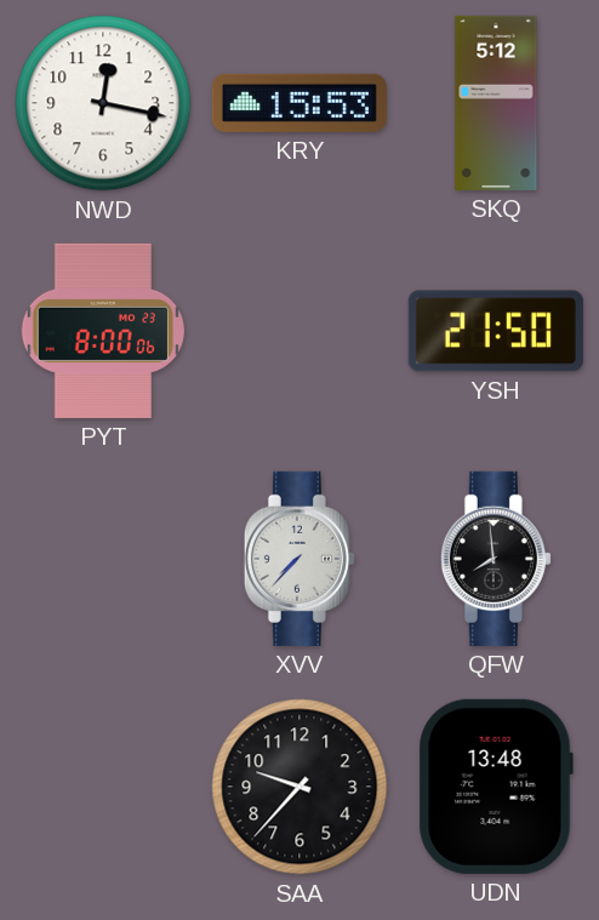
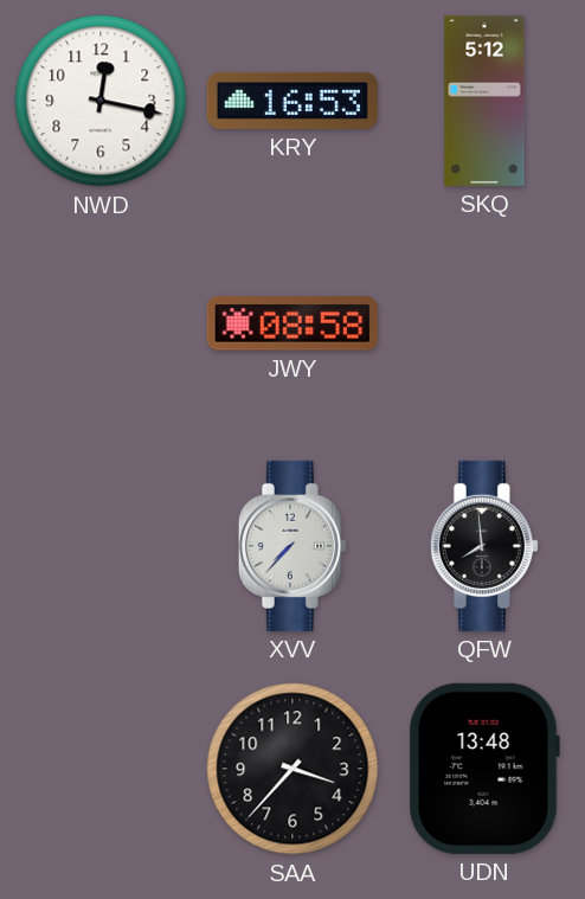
KRY: 15:53 -> 16:53
PYT: 8:00 -> none
JWY: none -> 08:58
YSH: 21:50 -> none
SAA: 9:37 -> 3:37
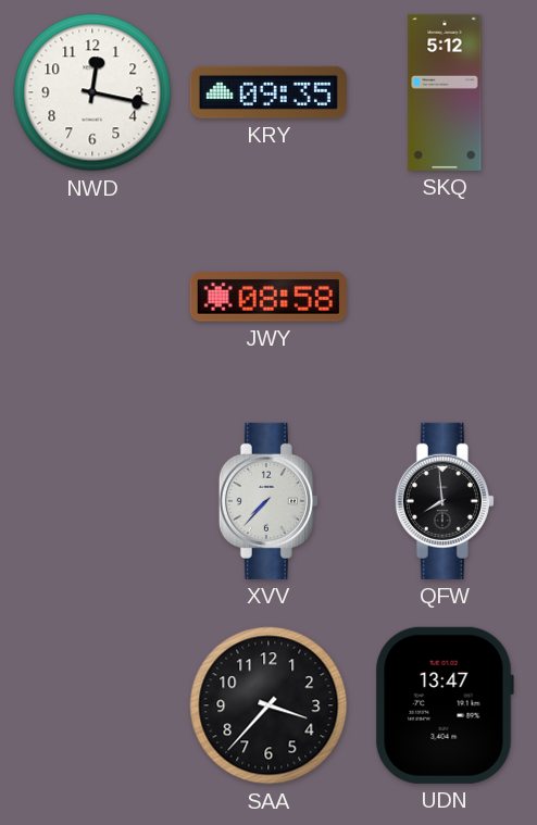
KRY: 16:53 -> 09:35
UDN: 13:48 -> 13:47
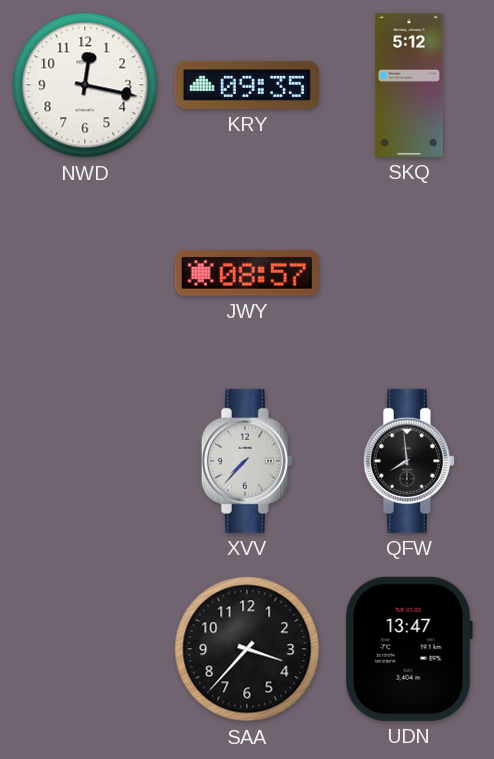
JWY: 08:58 -> 08:57
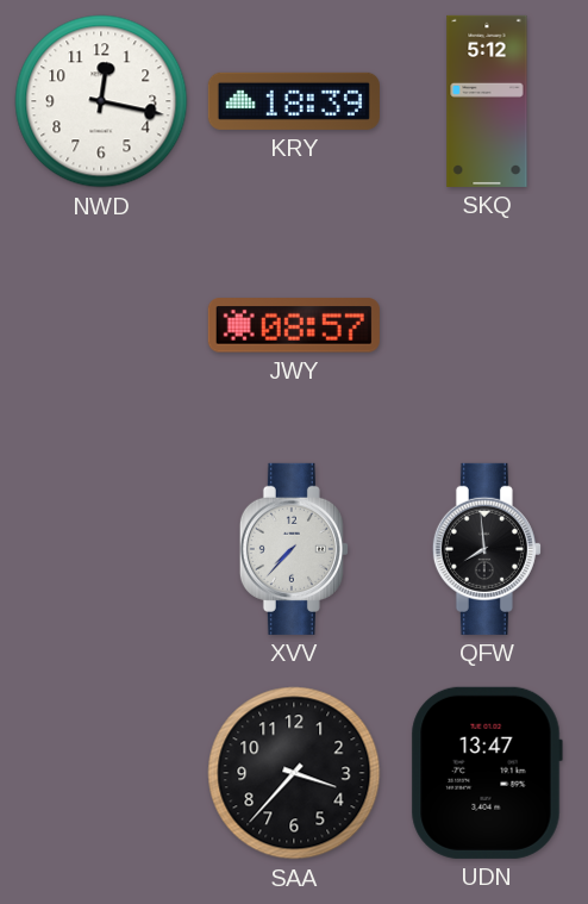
KRY: 09:35 -> 18:39
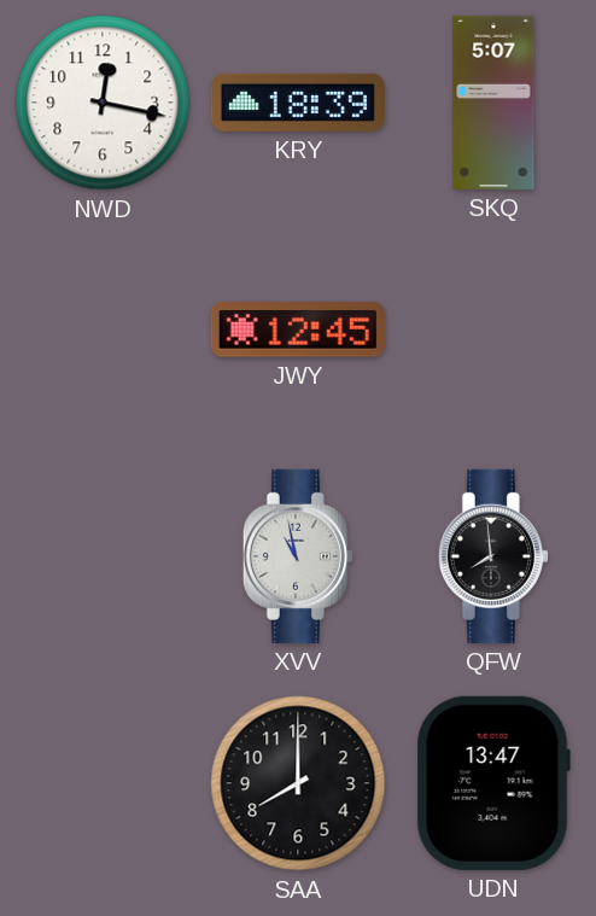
SKQ: 5:12 -> 5:07
JWY: 08:57 -> 12:45
XVV: 7:37 -> 10:58
SAA: 3:37 -> 8:00
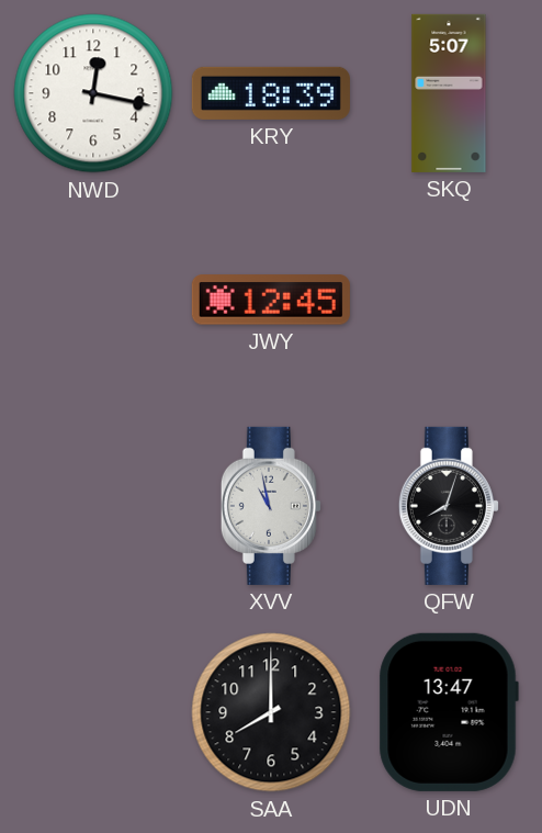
QFW: 7:59 -> 8:03
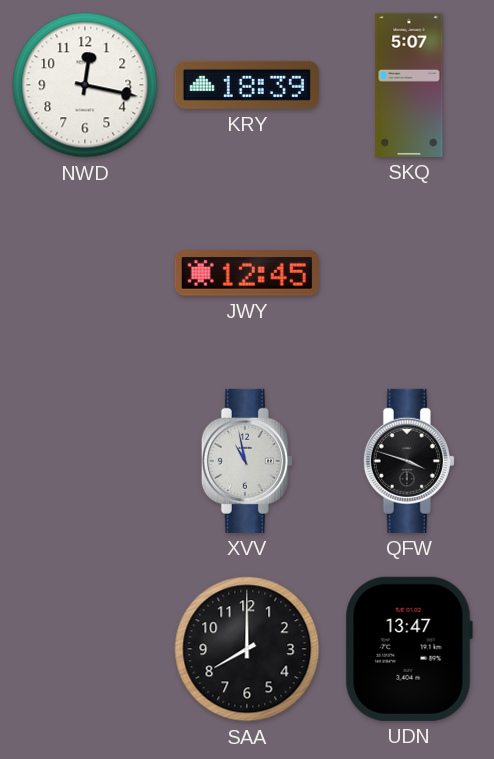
QFW: 8:03 -> 3:48
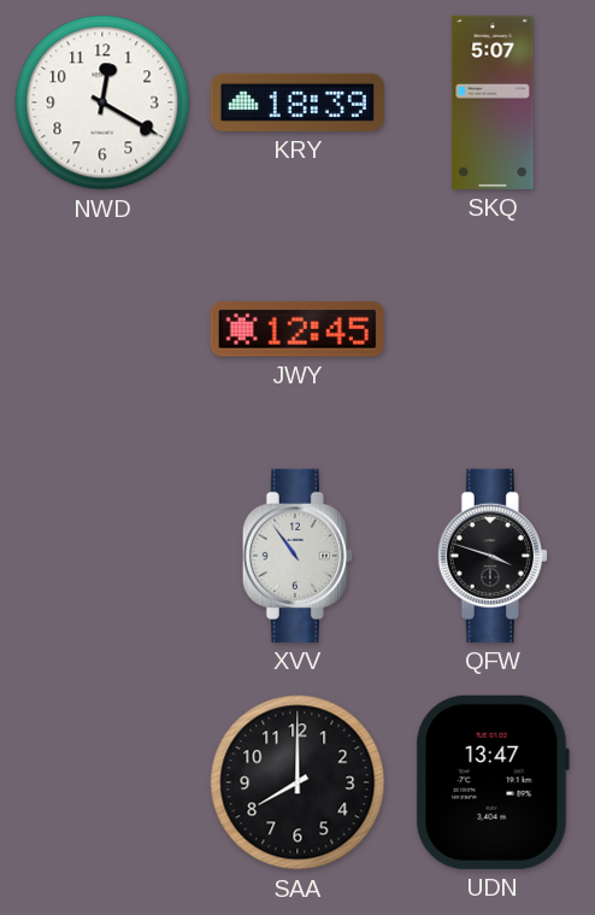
NWD: 12:17 -> 12:20
XVV: 10:58 -> 10:54
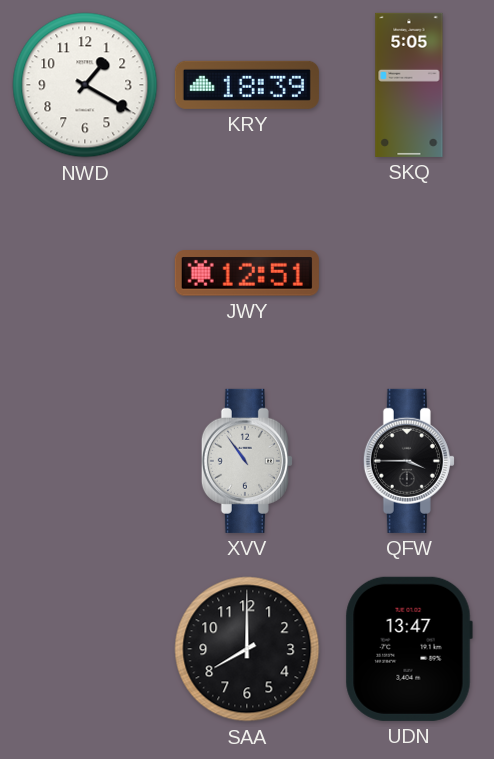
NWD: 12:20 -> 1:20
SKQ: 5:07 -> 5:05
JWY: 12:45 -> 12:51
QFW: 3:48 -> 3:45
